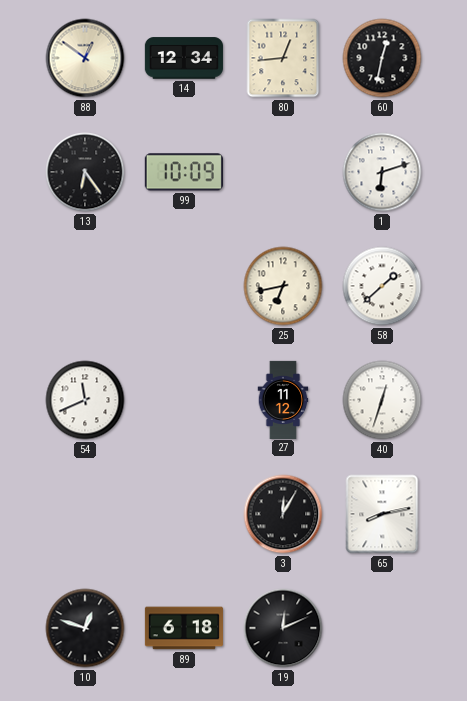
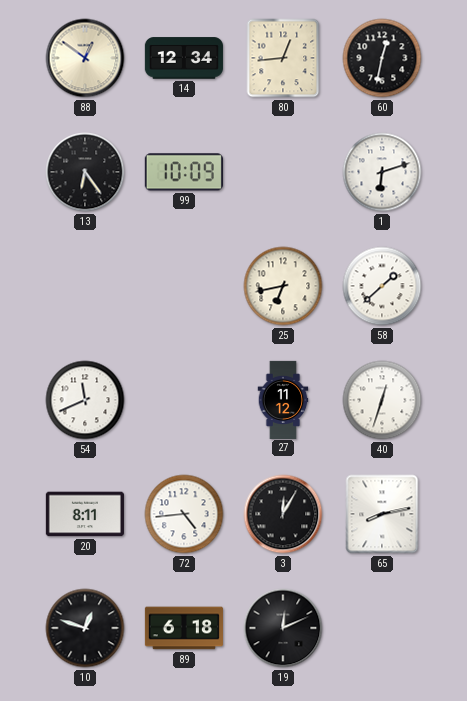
20: none -> 8:11
72: none -> 4:44
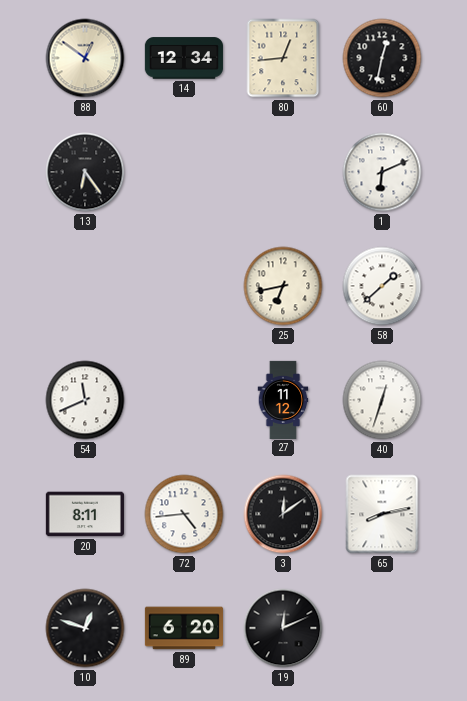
99: 10:09 -> none
1: 6:12 -> 6:11
3: 12:05 -> 12:09
89: 6:18 -> 6:20
